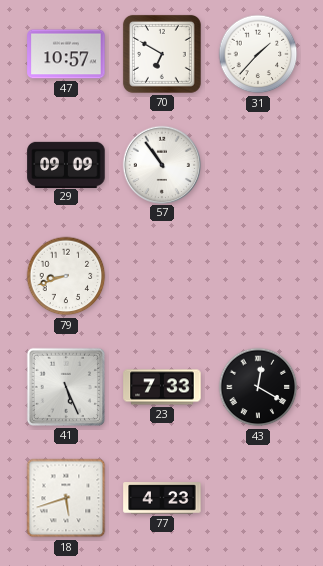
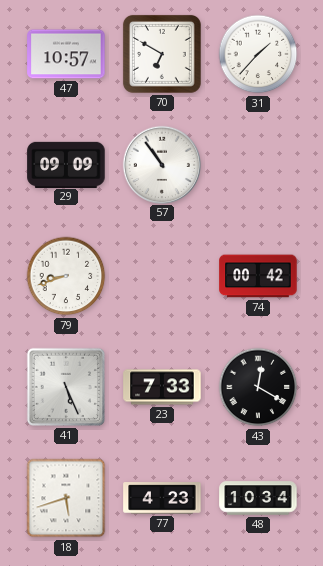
74: none -> 00:42
48: none -> 10:34
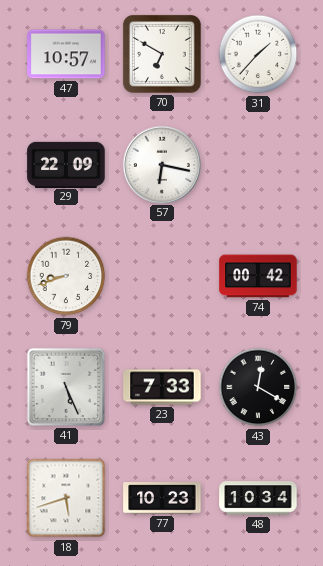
29: 09:09 -> 22:09
57: 10:54 -> 6:17
77: 4:23 -> 10:23
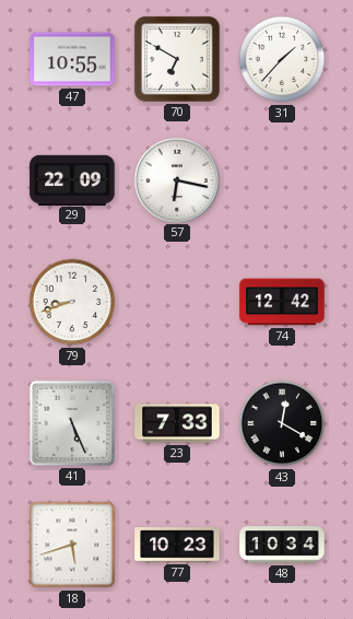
47: 10:57 -> 10:55
74: 00:42 -> 12:42
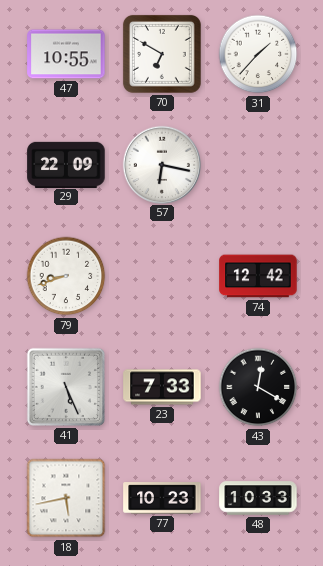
18: 5:42 -> 5:43
48: 10:34 -> 10:33
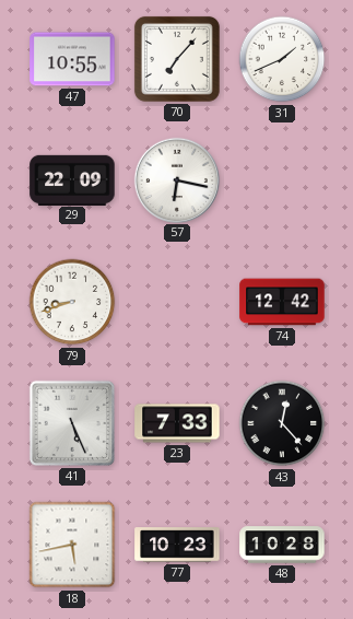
70: 6:50 -> 7:07
31: 1:37 -> 1:41
43: 12:20 -> 12:23
48: 10:33 -> 10:28
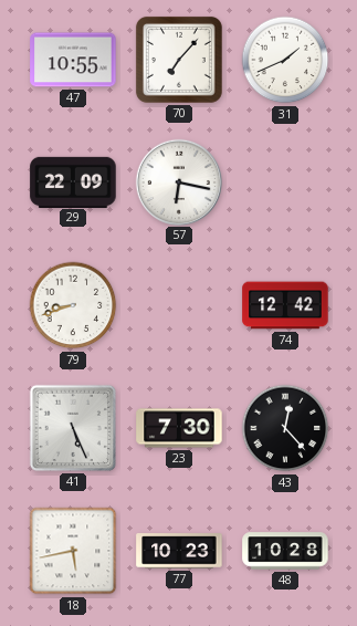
23: 7:33 -> 7:30
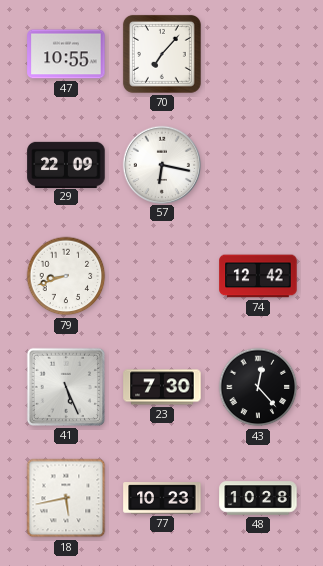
31: 1:41 -> none
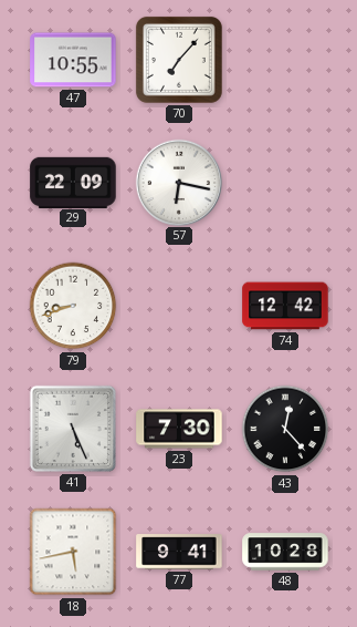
77: 10:23 -> 9:41
